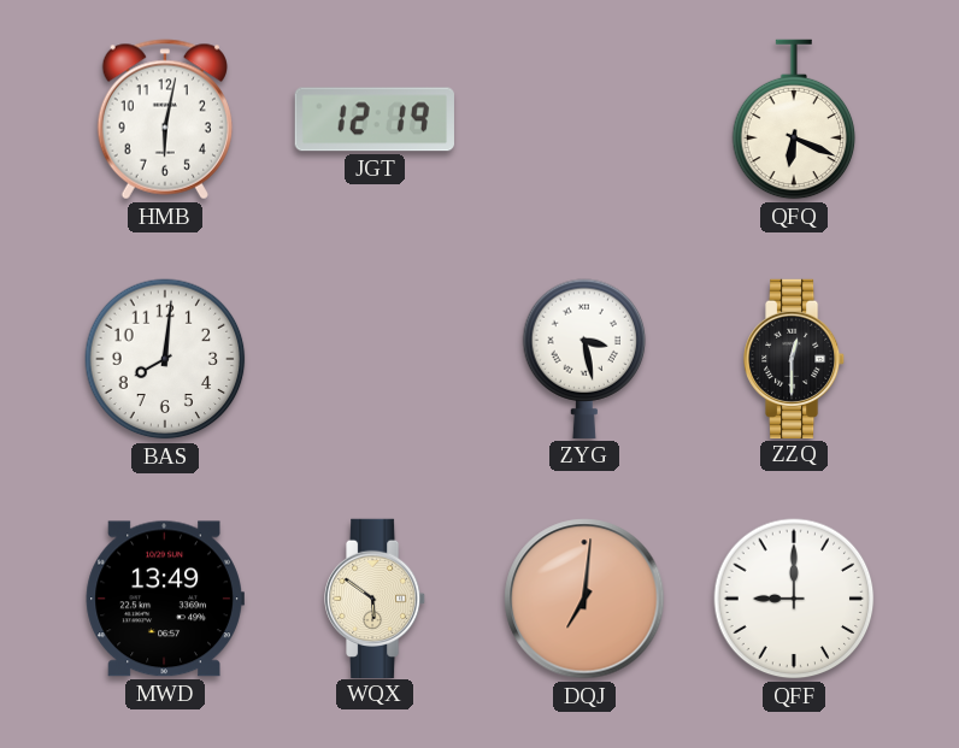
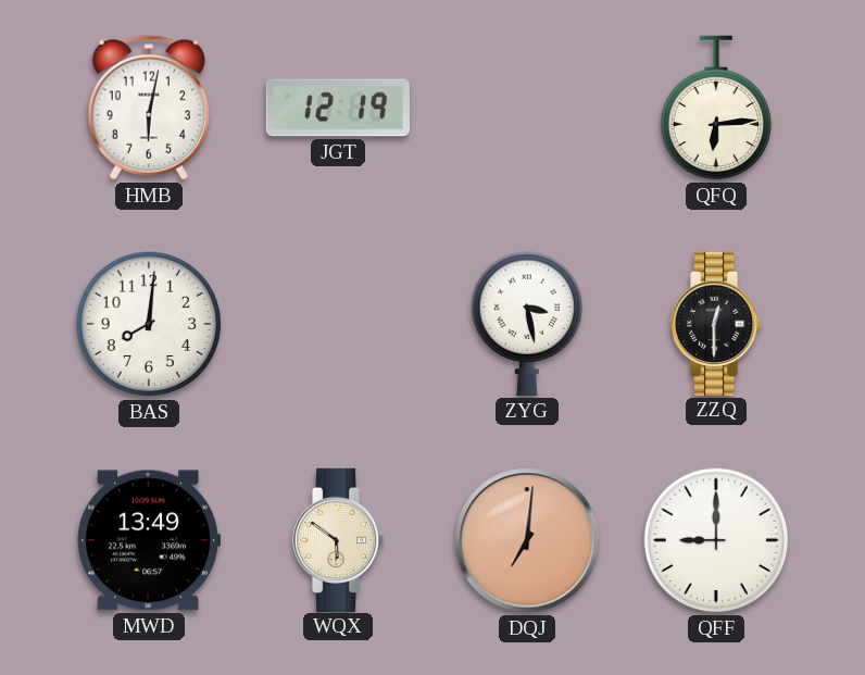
QFQ: 6:19 -> 6:14
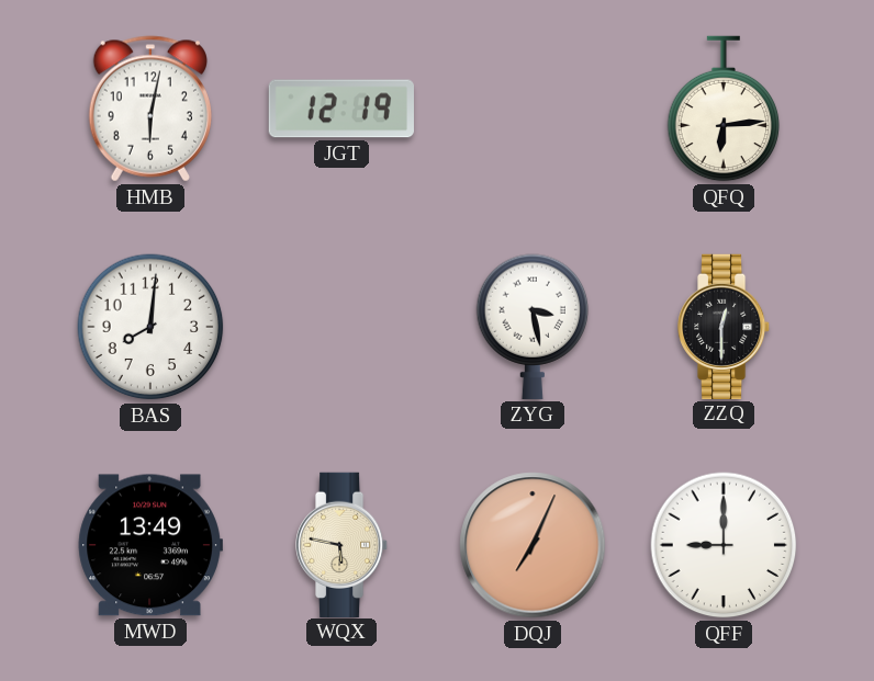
WQX: 5:51 -> 5:47
DQJ: 7:01 -> 7:04
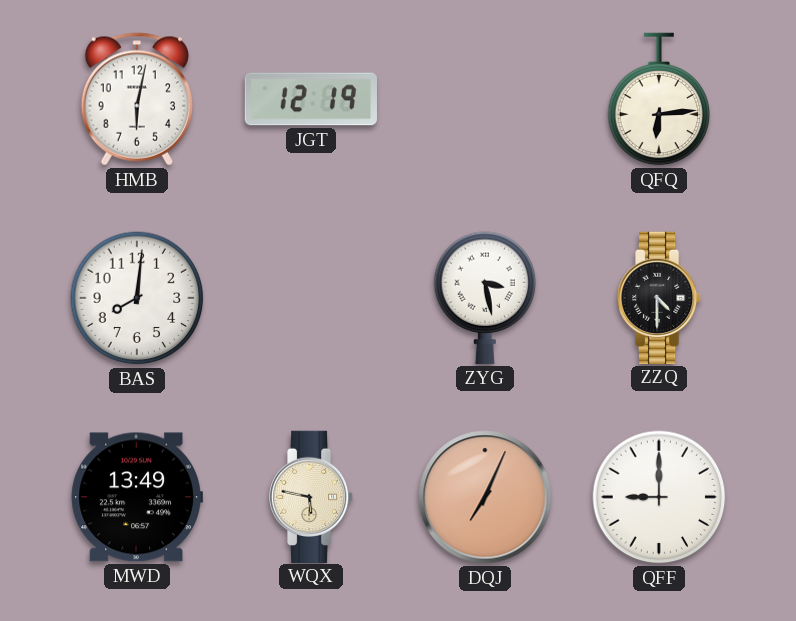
ZZQ: 12:30 -> 4:30
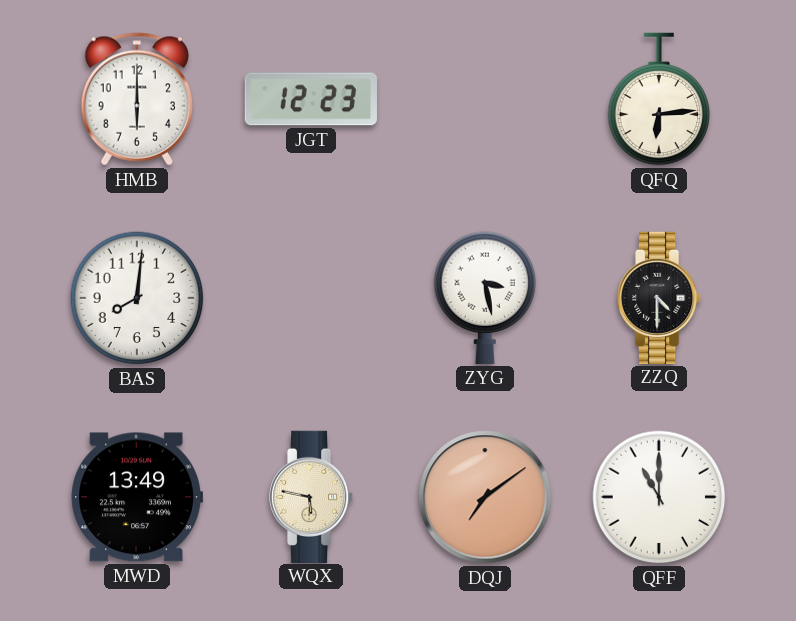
HMB: 6:02 -> 6:00
JGT: 12:19 -> 12:23
DQJ: 7:04 -> 7:09
QFF: 9:00 -> 11:00
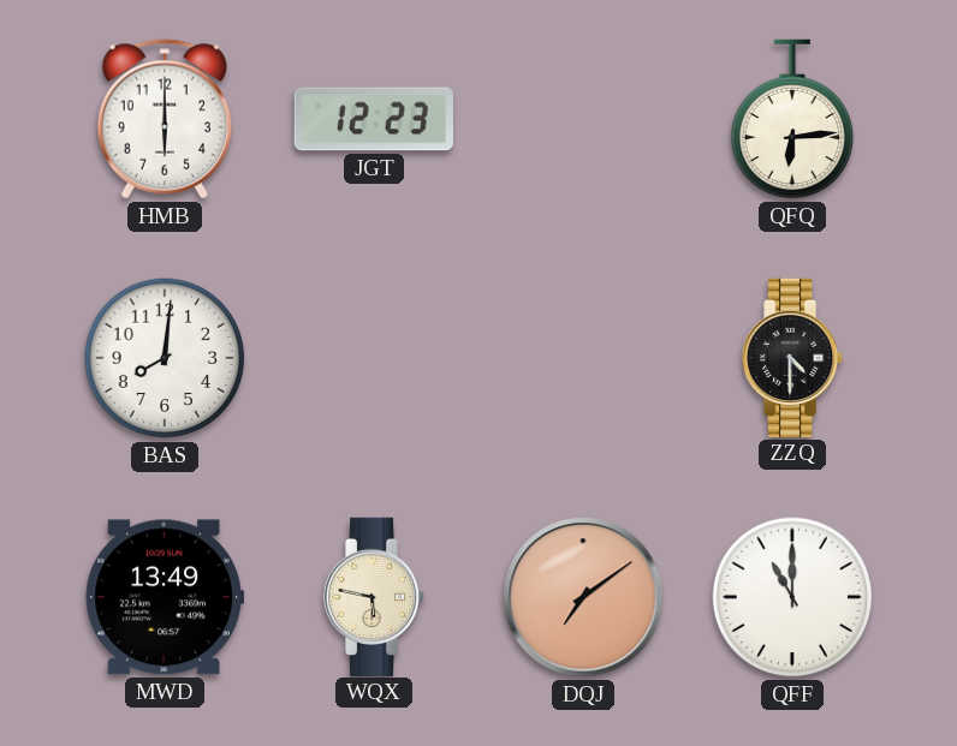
ZYG: 3:28 -> none
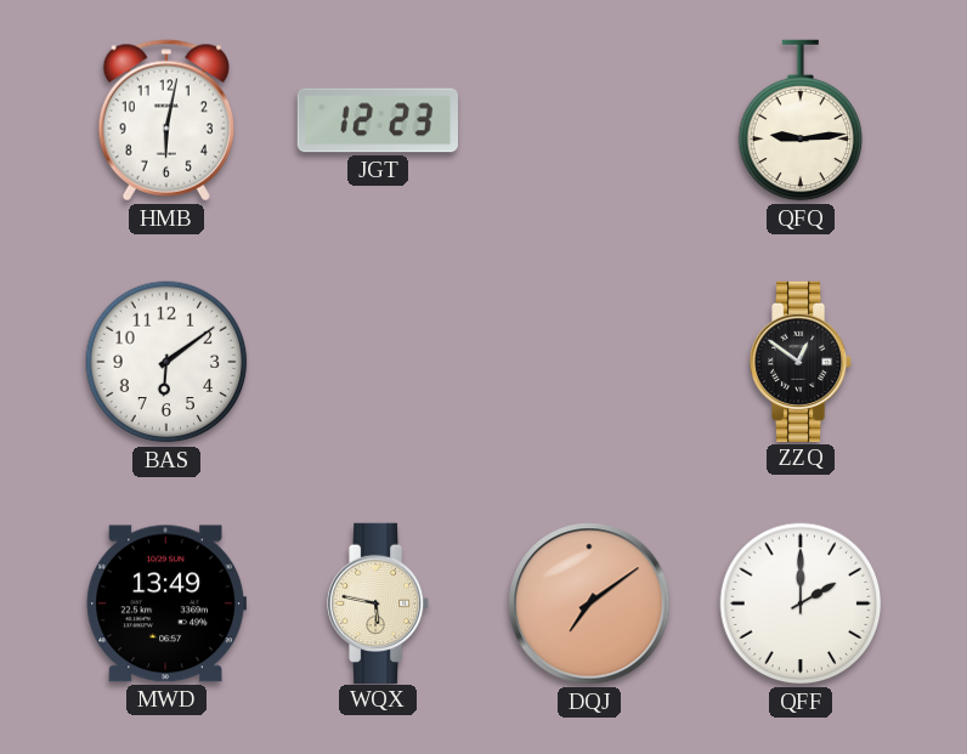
HMB: 6:00 -> 6:02
QFQ: 6:14 -> 9:14
BAS: 8:01 -> 6:09
ZZQ: 4:30 -> 12:51
QFF: 11:00 -> 2:00
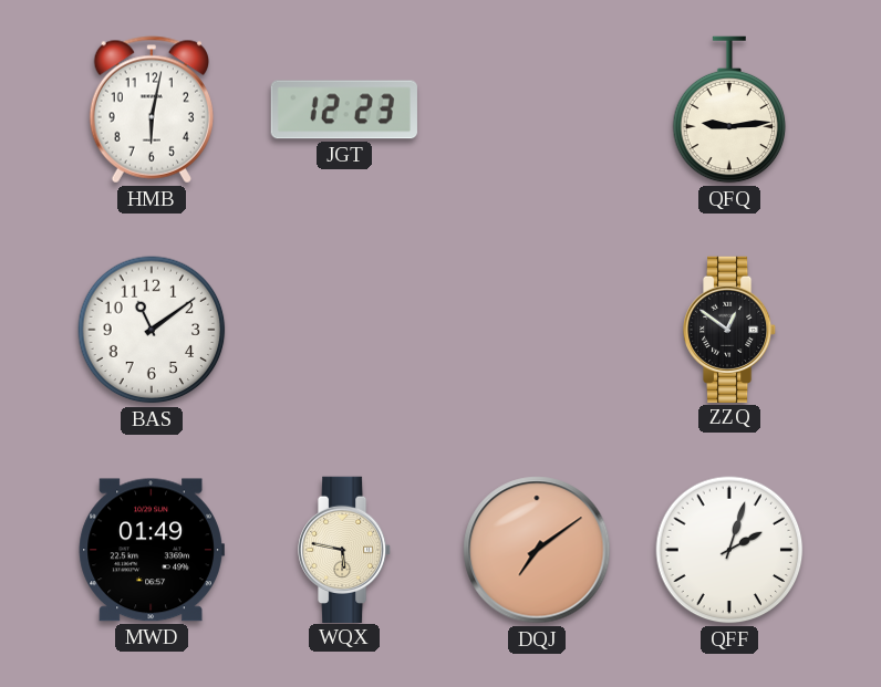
BAS: 6:09 -> 11:09
MWD: 13:49 -> 01:49
QFF: 2:00 -> 2:03
